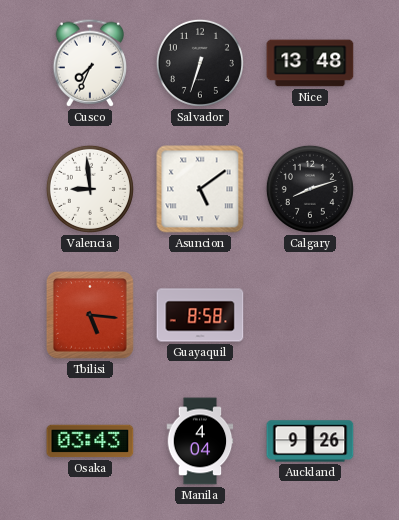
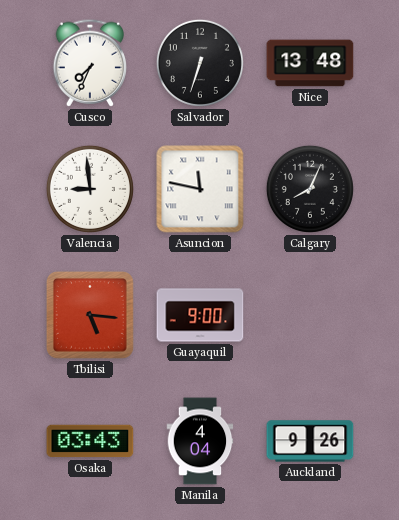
Asuncion: 5:09 -> 11:47
Calgary: 8:12 -> 8:04
Guayaquil: 8:58 -> 9:00
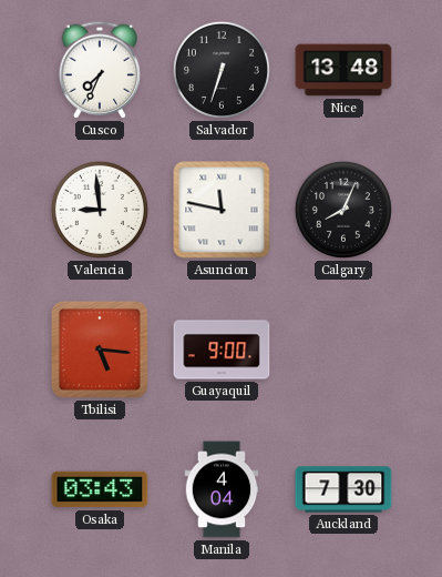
Auckland: 9:26 -> 7:30
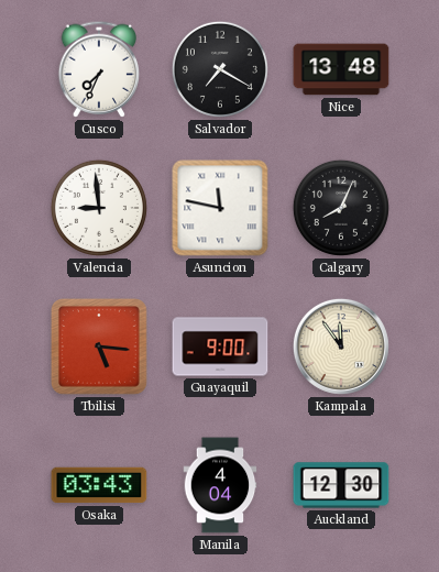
Salvador: 6:33 -> 7:20
Kampala: none -> 11:54
Auckland: 7:30 -> 12:30
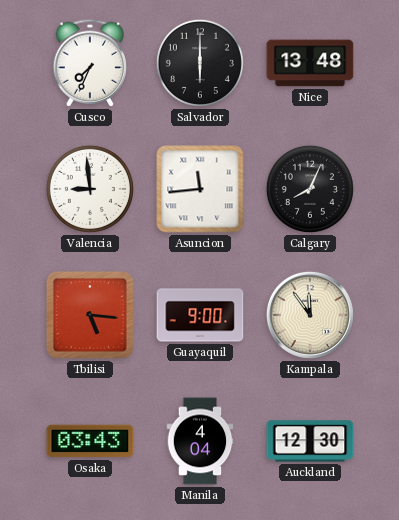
Salvador: 7:20 -> 6:00
Asuncion: 11:47 -> 11:44
